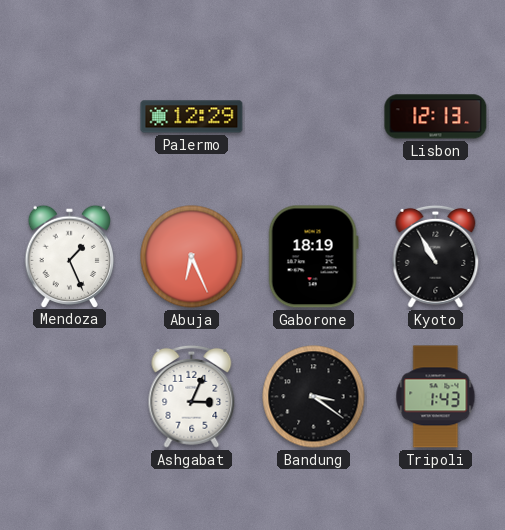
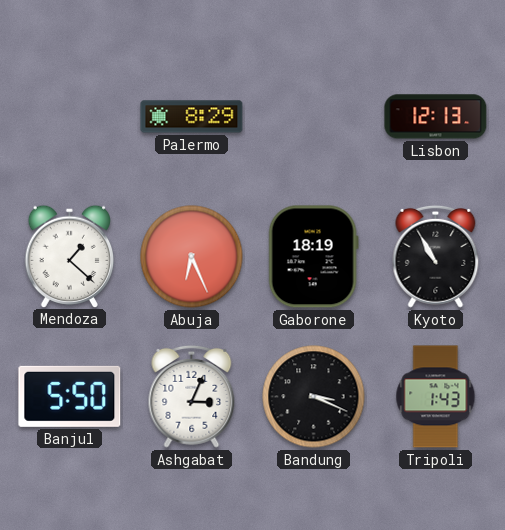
Palermo: 12:29 -> 8:29
Mendoza: 1:26 -> 1:22
Banjul: none -> 5:50
Bandung: 3:21 -> 3:19
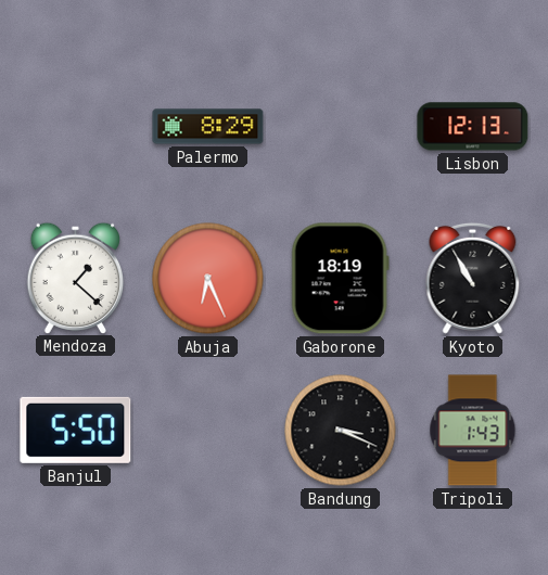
Ashgabat: 3:04 -> none
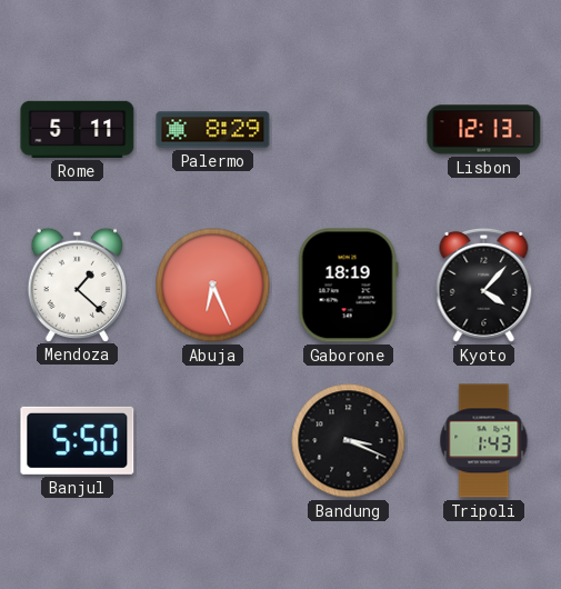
Rome: none -> 5:11
Kyoto: 10:55 -> 4:07
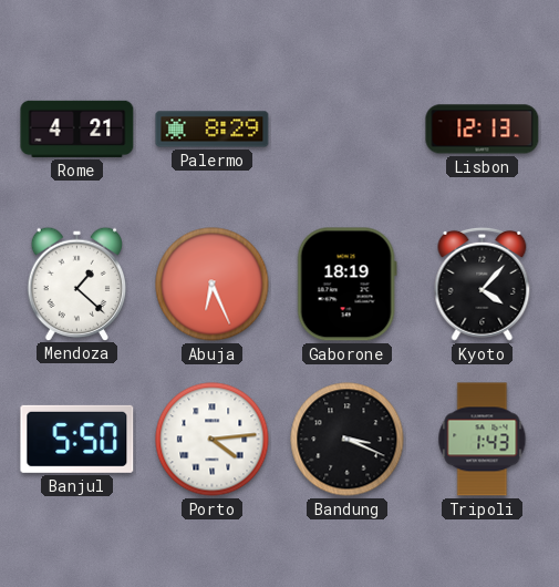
Rome: 5:11 -> 4:21
Porto: none -> 4:14
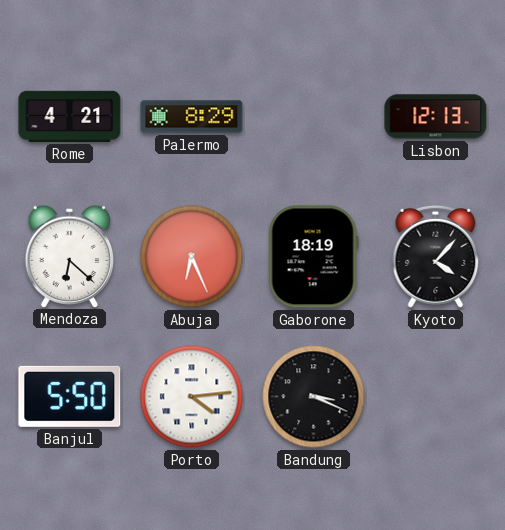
Mendoza: 1:22 -> 6:22
Tripoli: 1:43 -> none
